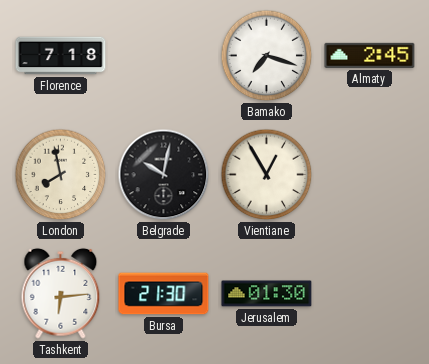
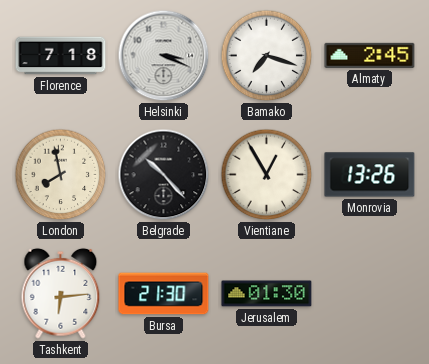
Helsinki: none -> 3:19
Belgrade: 10:02 -> 10:23
Monrovia: none -> 13:26
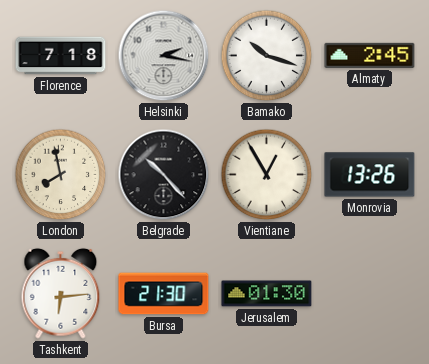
Helsinki: 3:19 -> 2:17
Bamako: 7:18 -> 10:18
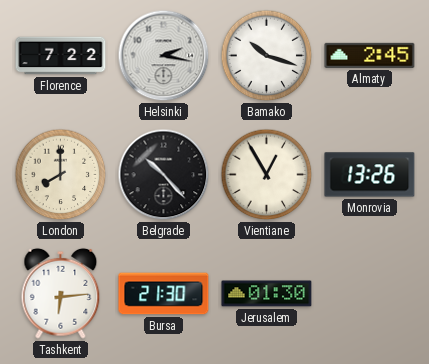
Florence: 7:18 -> 7:22
London: 7:58 -> 8:00
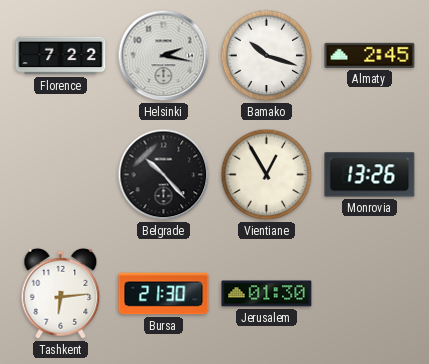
London: 8:00 -> none
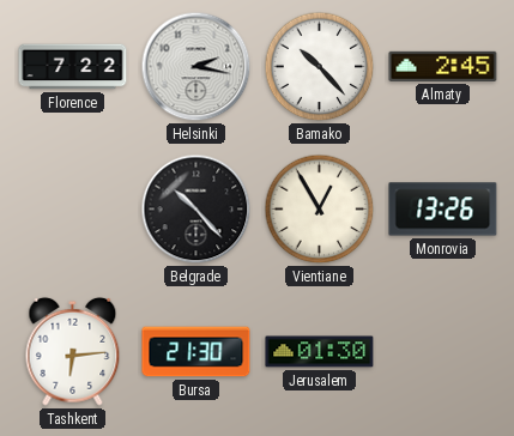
Bamako: 10:18 -> 10:23
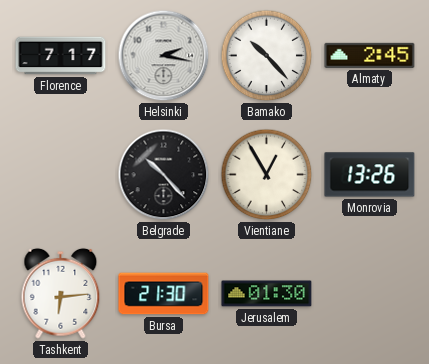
Florence: 7:22 -> 7:17
